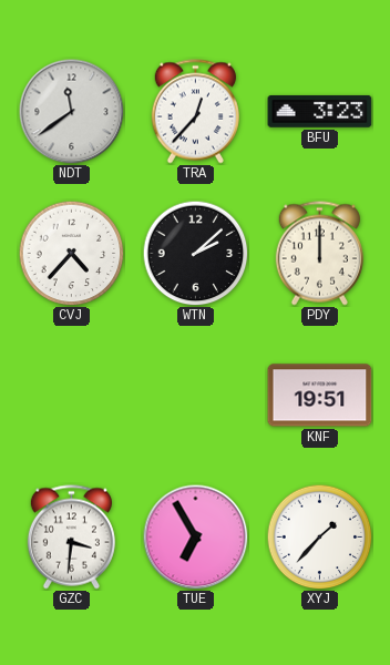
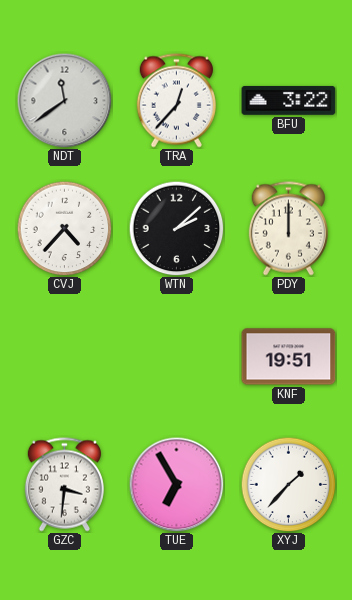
BFU: 3:23 -> 3:22
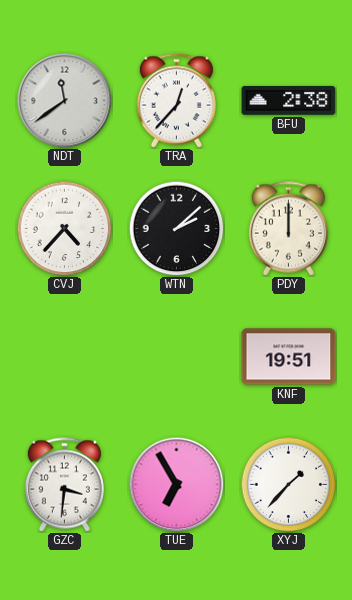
BFU: 3:22 -> 2:38
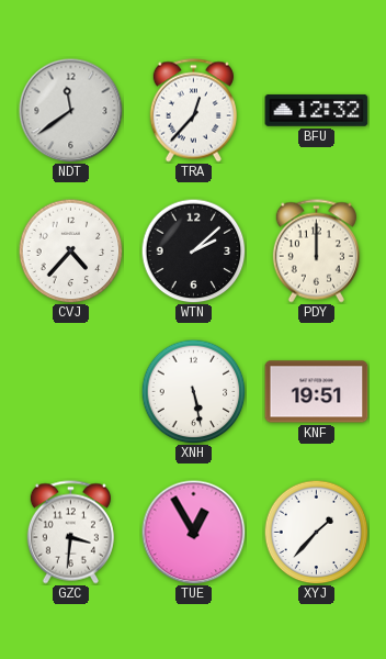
BFU: 2:38 -> 12:32
XNH: none -> 5:28
TUE: 6:55 -> 12:55
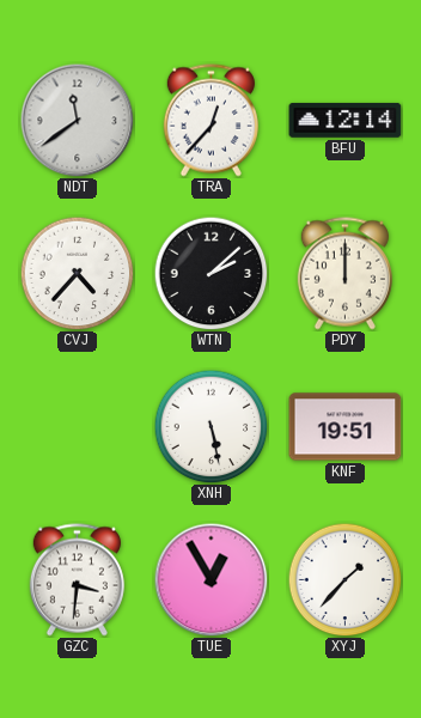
BFU: 12:32 -> 12:14
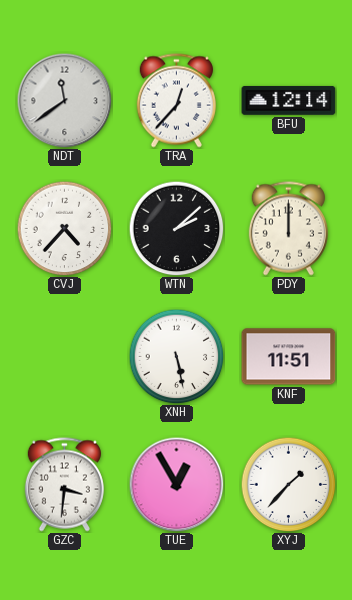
KNF: 19:51 -> 11:51
